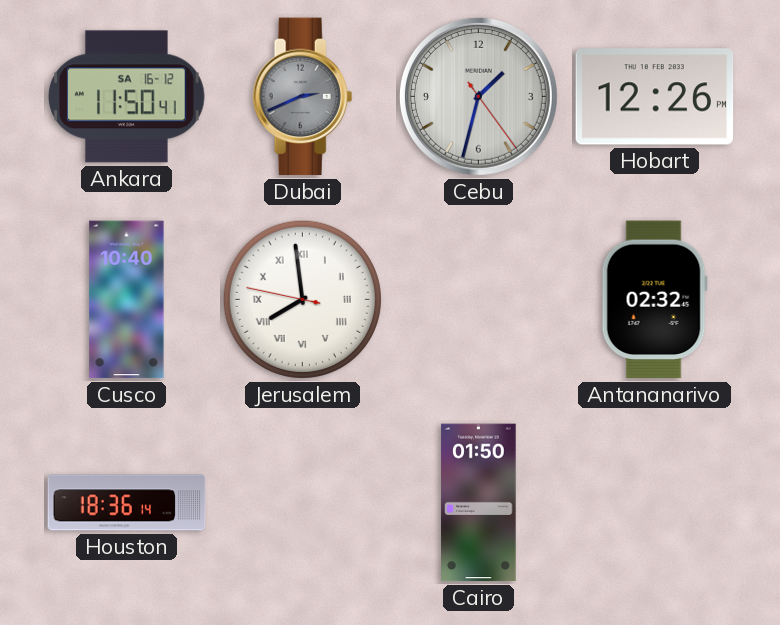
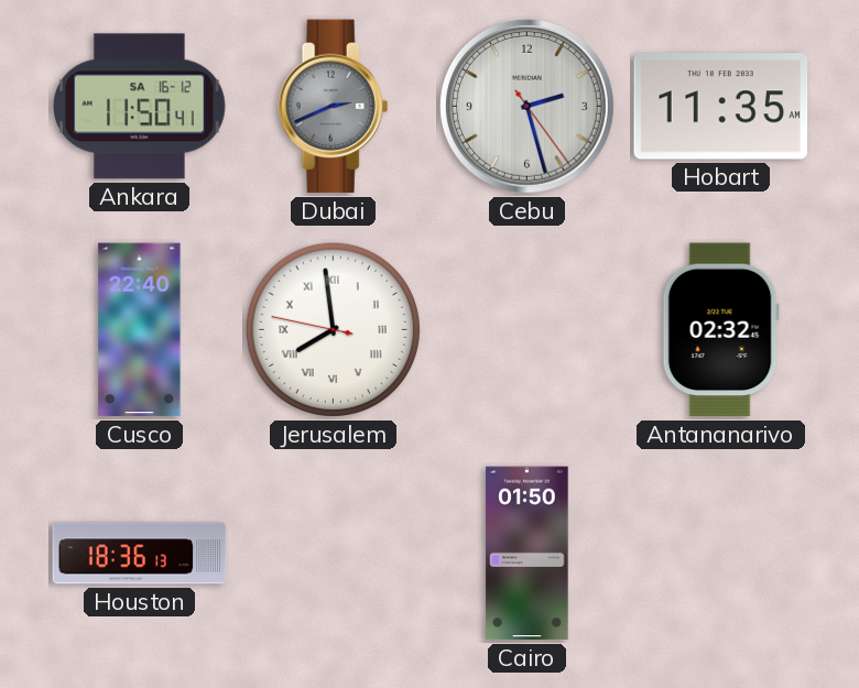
Cebu: 1:32 -> 2:27
Hobart: 12:26 -> 11:35
Cusco: 10:40 -> 22:40
Houston: 18:36:14 -> 18:36:13
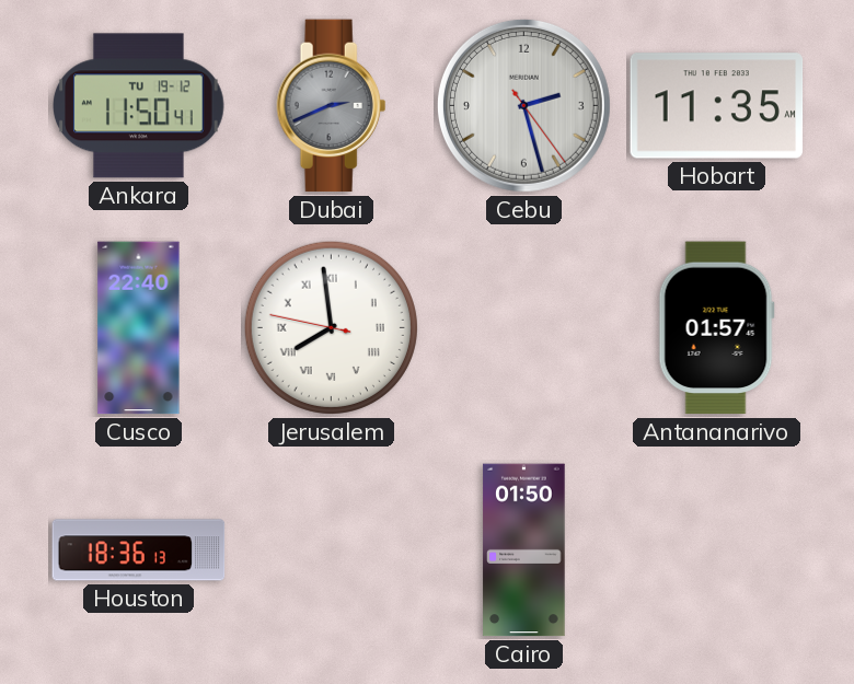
Ankara date: SA 16-12 -> TU 19-12
Antananarivo: 02:32 -> 01:57
